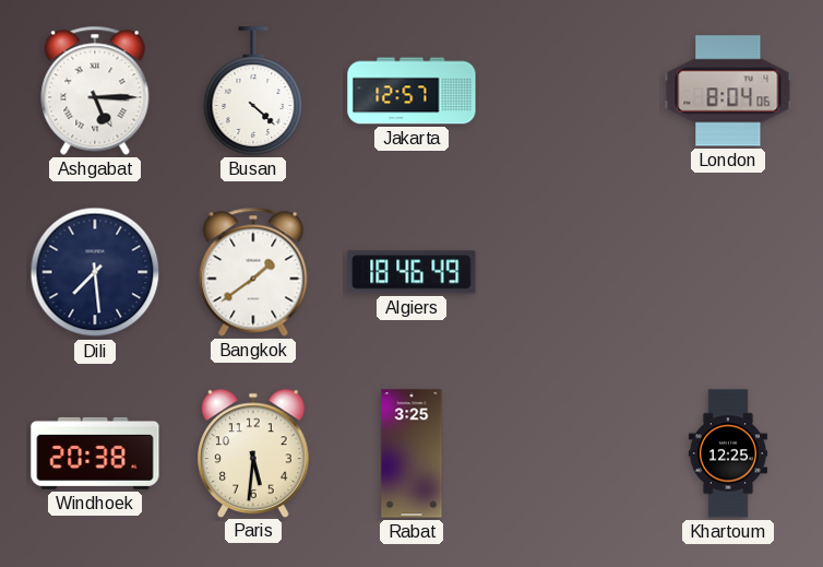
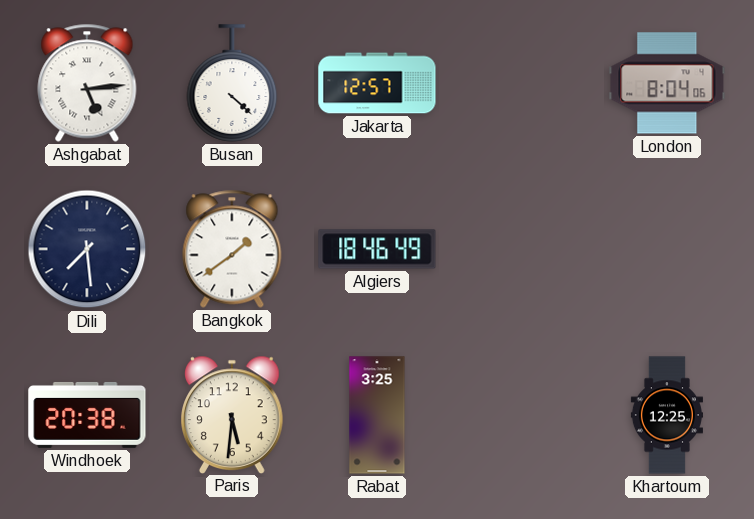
Ashgabat: 5:15 -> 5:14
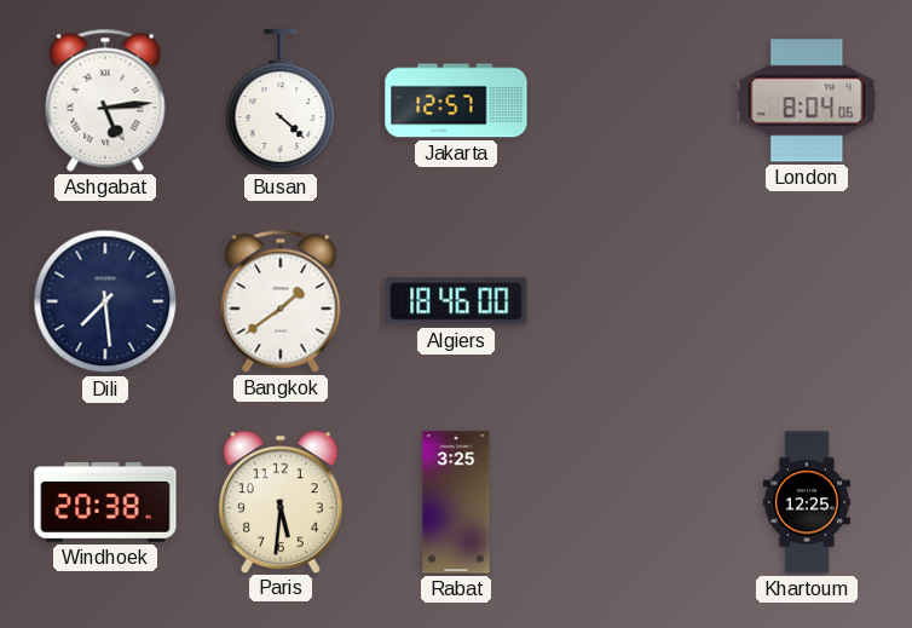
Algiers: 18:46:49 -> 18:46:00
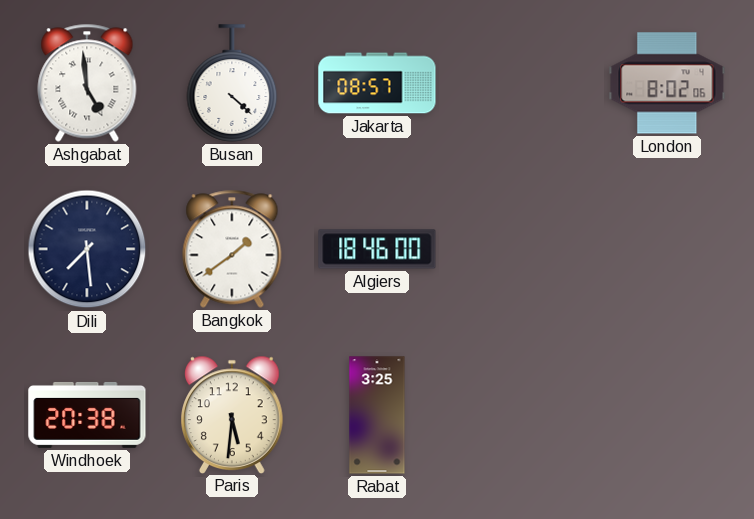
Ashgabat: 5:14 -> 4:59
Jakarta: 12:57 -> 08:57
London: 8:04 -> 8:02
Khartoum: 12:25 -> none
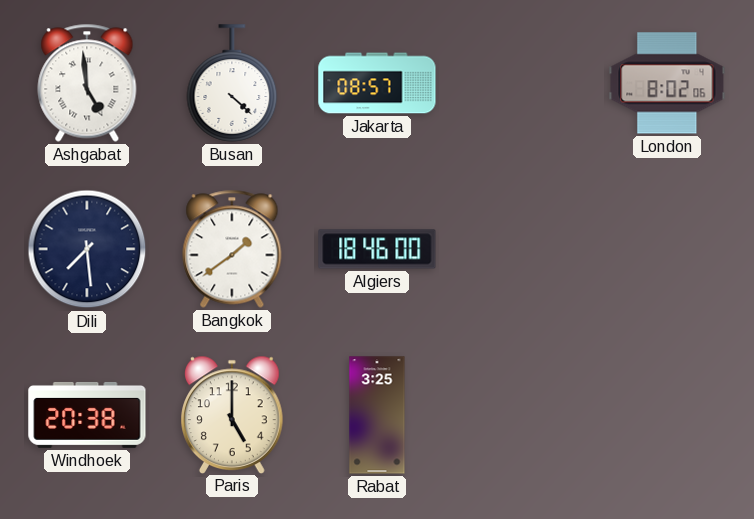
Paris: 5:31 -> 5:00
